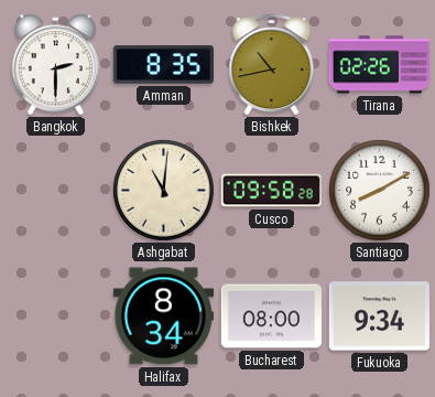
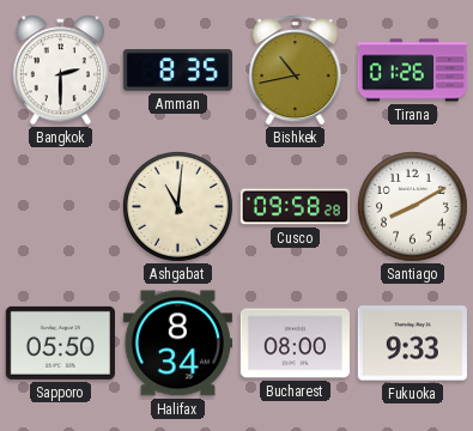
Tirana: 02:26 -> 01:26
Sapporo: none -> 05:50
Fukuoka: 9:34 -> 9:33
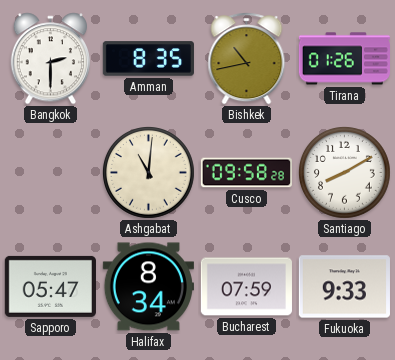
Sapporo: 05:50 -> 05:47
Bucharest: 08:00 -> 07:59
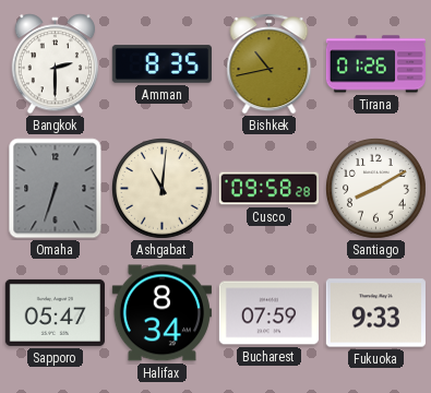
Omaha: none -> 6:33
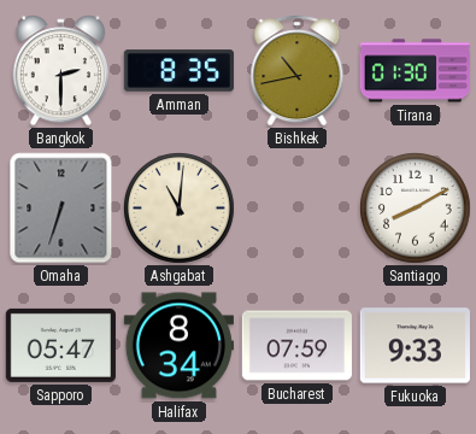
Tirana: 01:26 -> 01:30
Cusco: 09:58 -> none
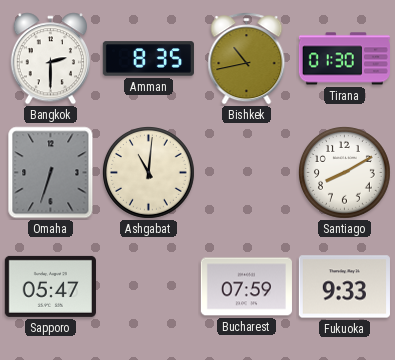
Halifax: 8:34 -> none
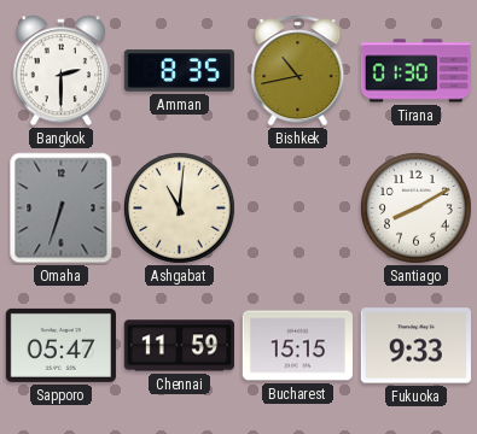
Chennai: none -> 11:59
Bucharest: 07:59 -> 15:15
